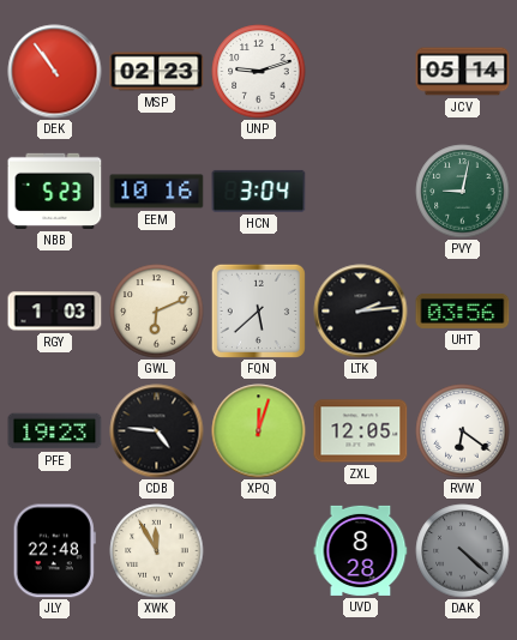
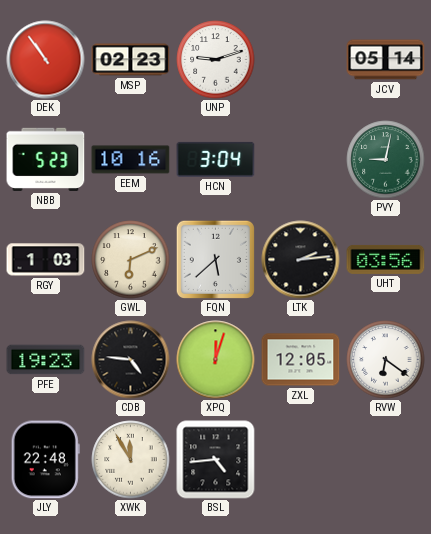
BSL: none -> 4:44
UVD: 8:28 -> none
DAK: 4:22 -> none
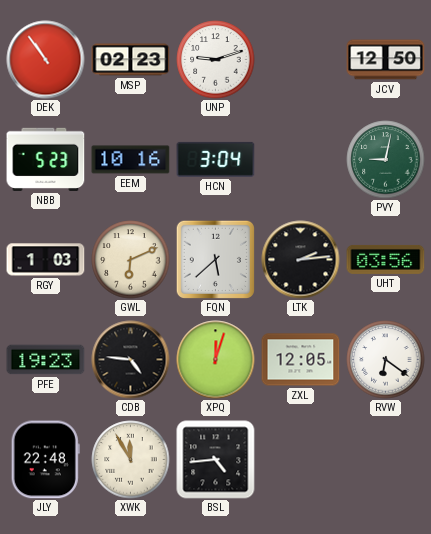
JCV: 05:14 -> 12:50
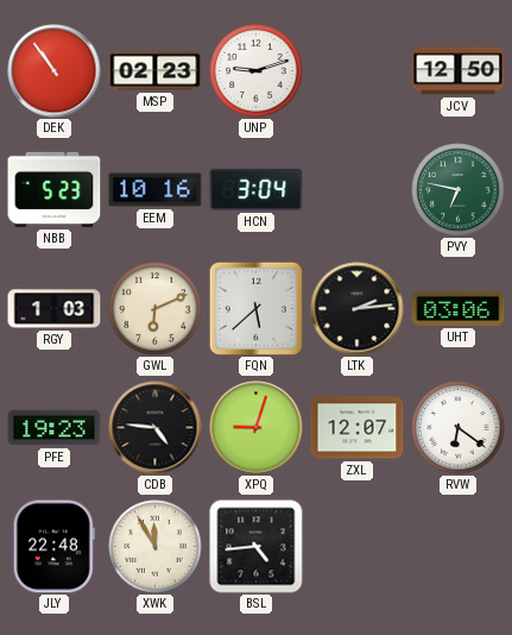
PVY: 9:02 -> 6:47
UHT: 03:56 -> 03:06
XPQ: 12:03 -> 9:03
ZXL: 12:05 -> 12:07
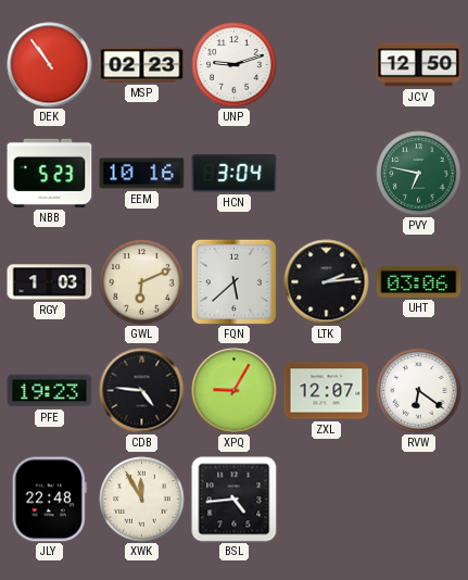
XPQ: 9:03 -> 9:05
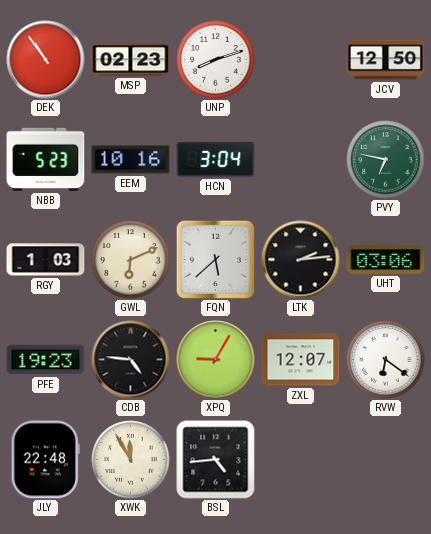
UNP: 9:12 -> 8:12
